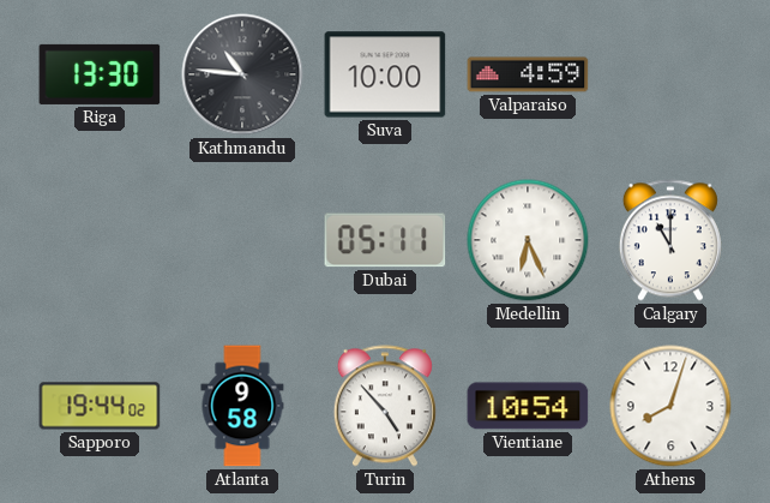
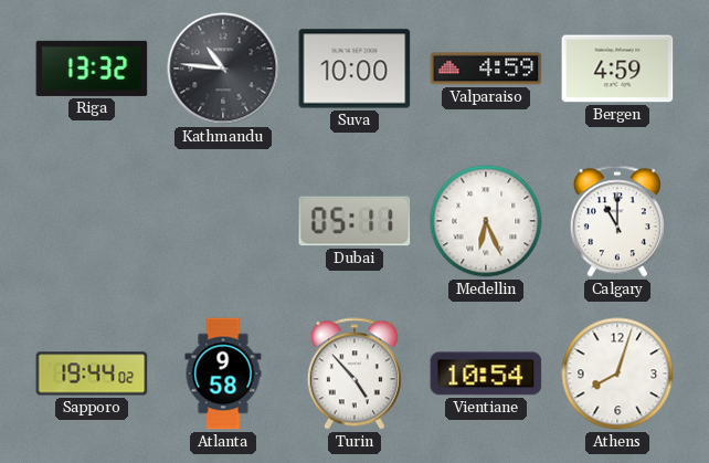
Riga: 13:30 -> 13:32
Bergen: none -> 4:59
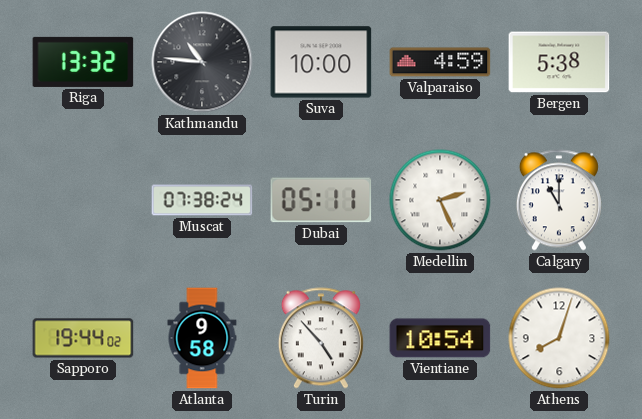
Bergen: 4:59 -> 5:38
Muscat: none -> 07:38
Medellin: 6:26 -> 2:26
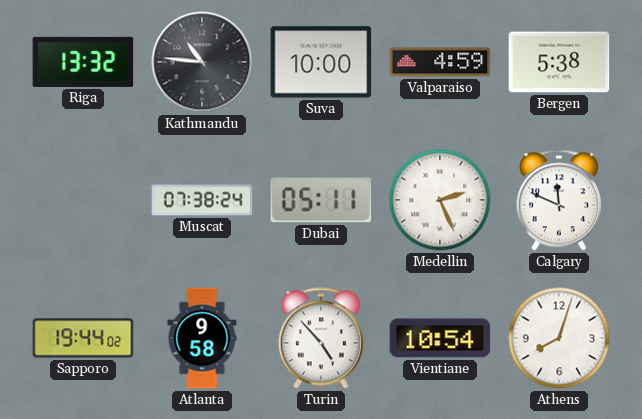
Calgary: 11:00 -> 11:49
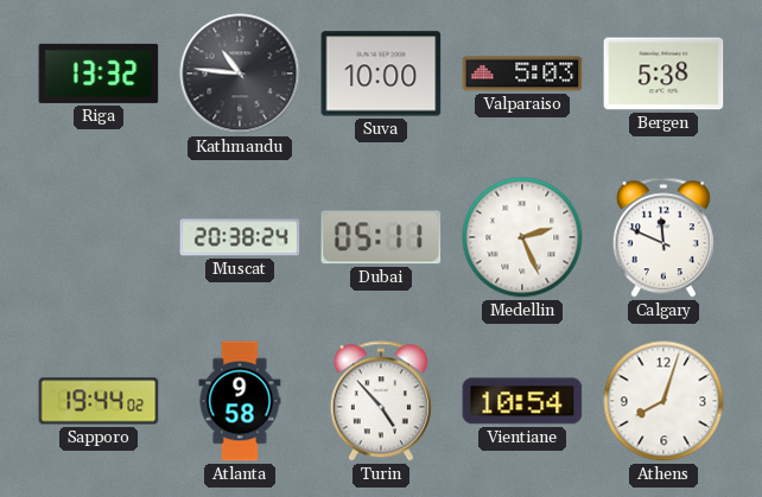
Valparaiso: 4:59 -> 5:03
Muscat: 07:38 -> 20:38
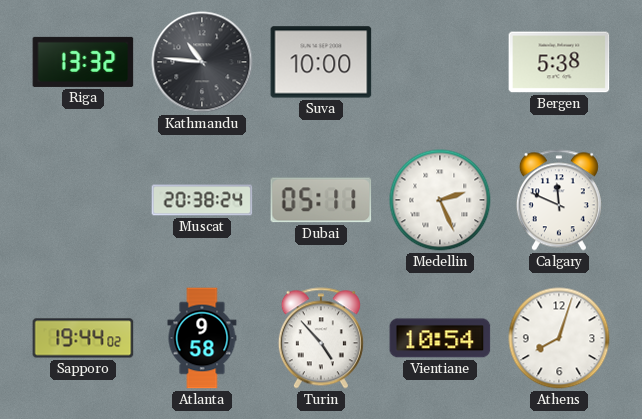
Valparaiso: 5:03 -> none
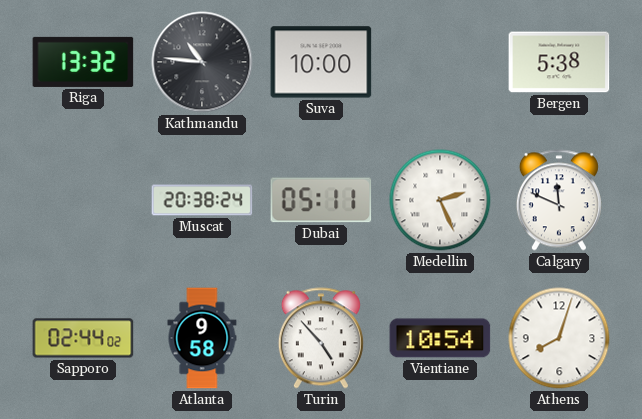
Sapporo: 19:44 -> 02:44
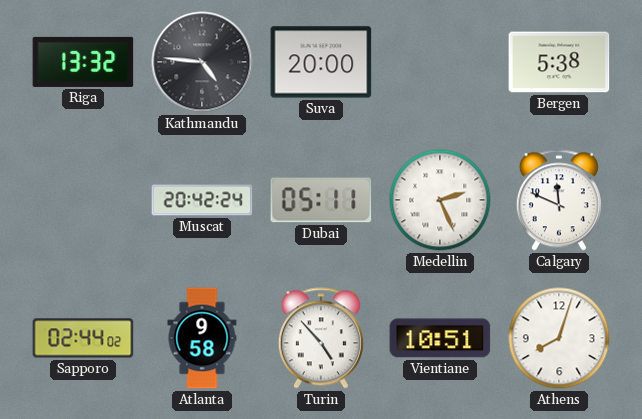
Kathmandu: 10:46 -> 4:46
Suva: 10:00 -> 20:00
Muscat: 20:38 -> 20:42
Vientiane: 10:54 -> 10:51
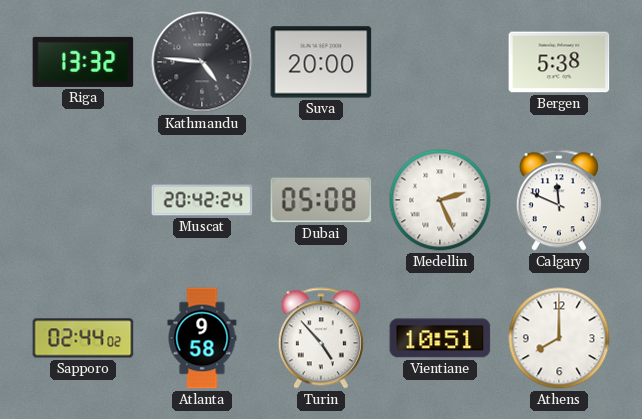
Dubai: 05:11 -> 05:08
Athens: 8:03 -> 8:00
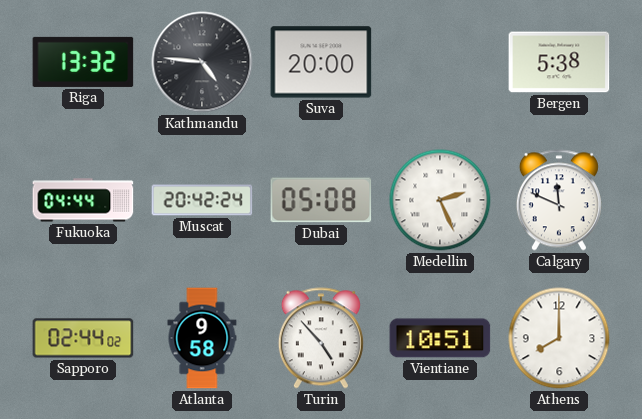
Fukuoka: none -> 04:44
